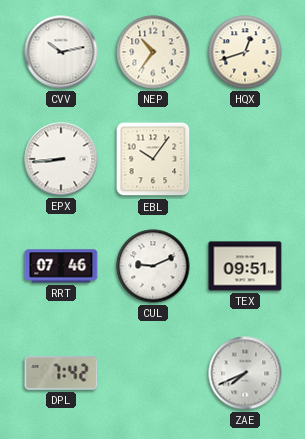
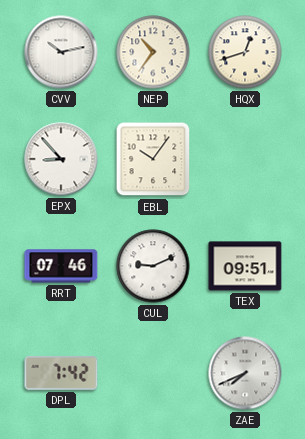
EPX: 8:44 -> 8:53
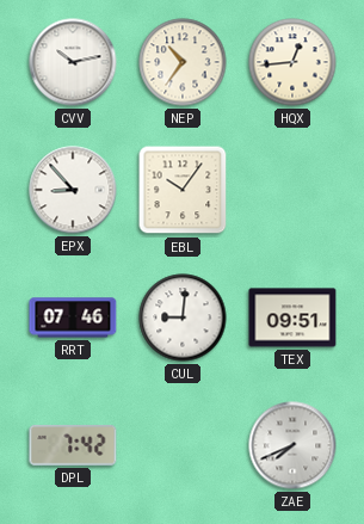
HQX: 12:42 -> 12:44
CUL: 9:11 -> 9:01
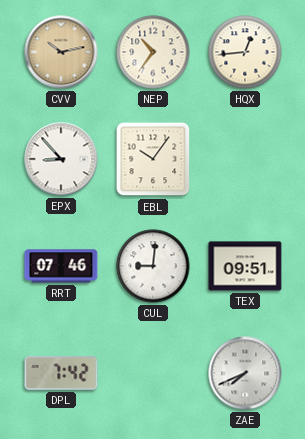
CVV dial: white -> champagne
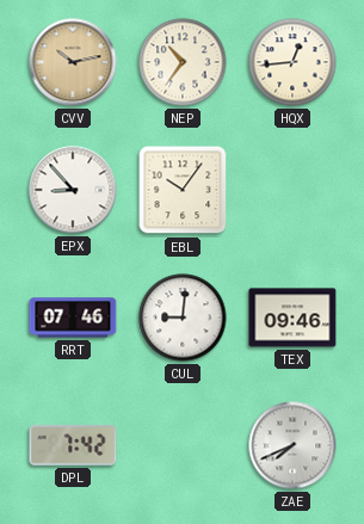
TEX: 09:51 -> 09:46
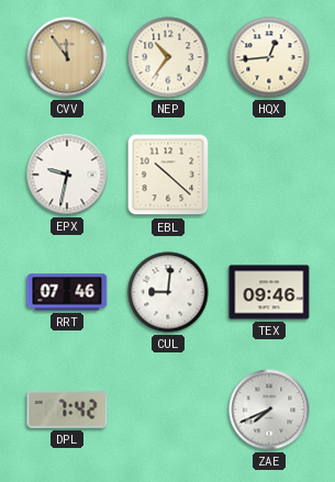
CVV: 10:13 -> 11:54
EPX: 8:53 -> 9:32
EBL: 10:06 -> 10:22
